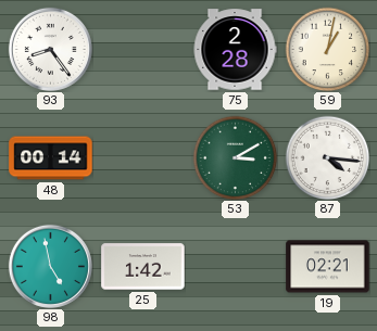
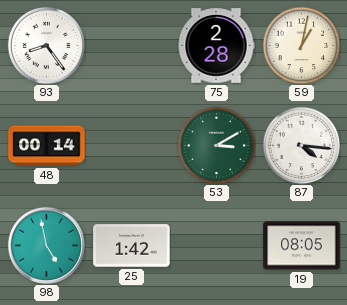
19: 02:21 -> 08:05
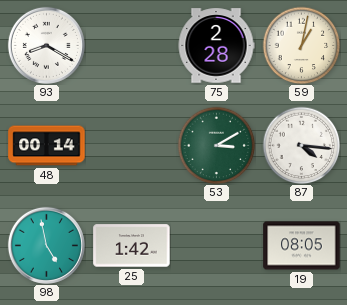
93: 8:24 -> 8:20
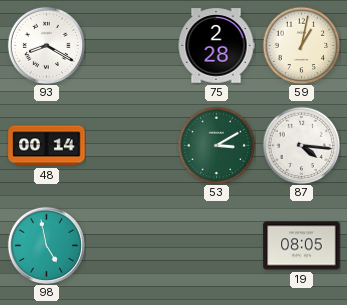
25: 1:42 -> none
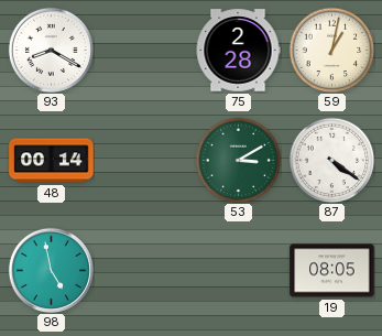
87: 4:16 -> 4:21
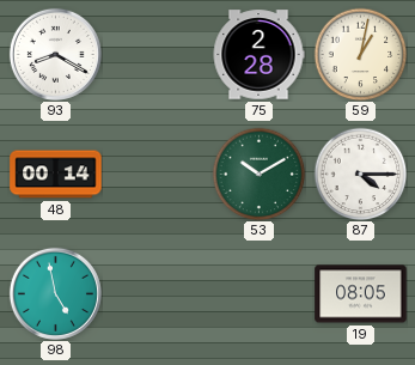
53: 3:10 -> 10:10
87: 4:21 -> 4:15
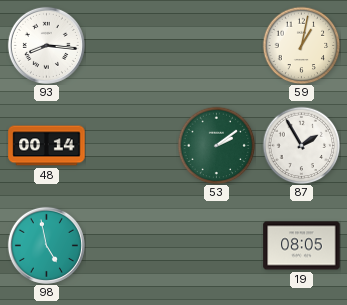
93: 8:20 -> 8:16
75: 2:28 -> none
53: 10:10 -> 2:09
87: 4:15 -> 1:55
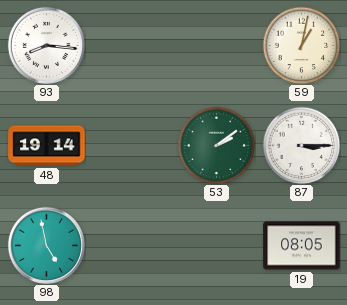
48: 00:14 -> 19:14
87: 1:55 -> 3:15
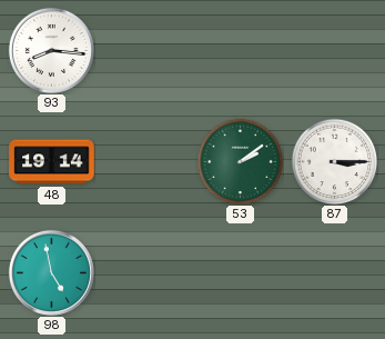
59: 1:02 -> none
19: 08:05 -> none
